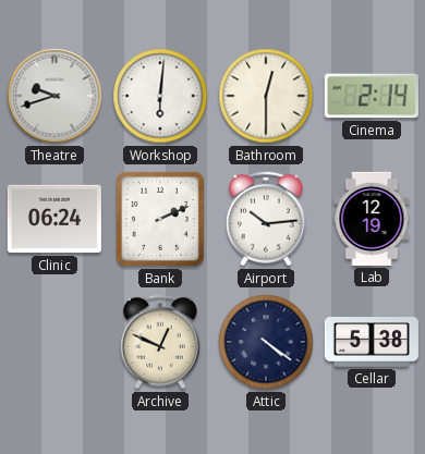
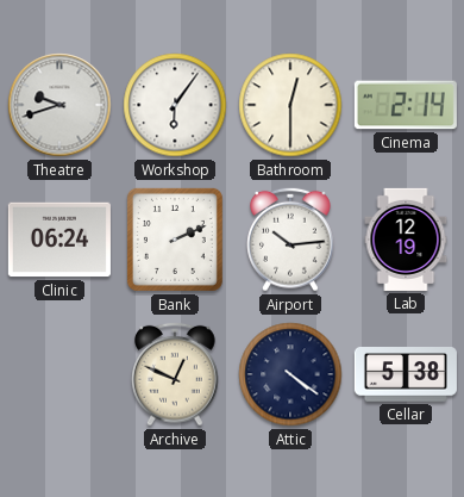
Workshop: 6:01 -> 6:06
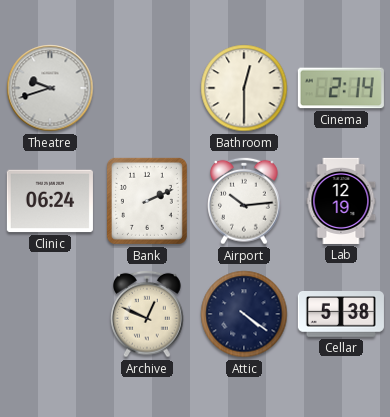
Workshop: 6:06 -> none
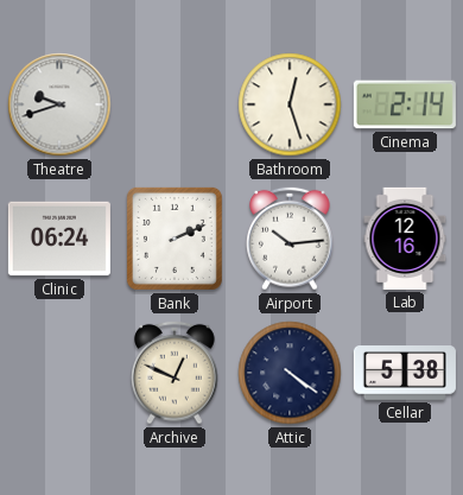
Bathroom: 12:30 -> 12:27
Lab: 12:19 -> 12:16
